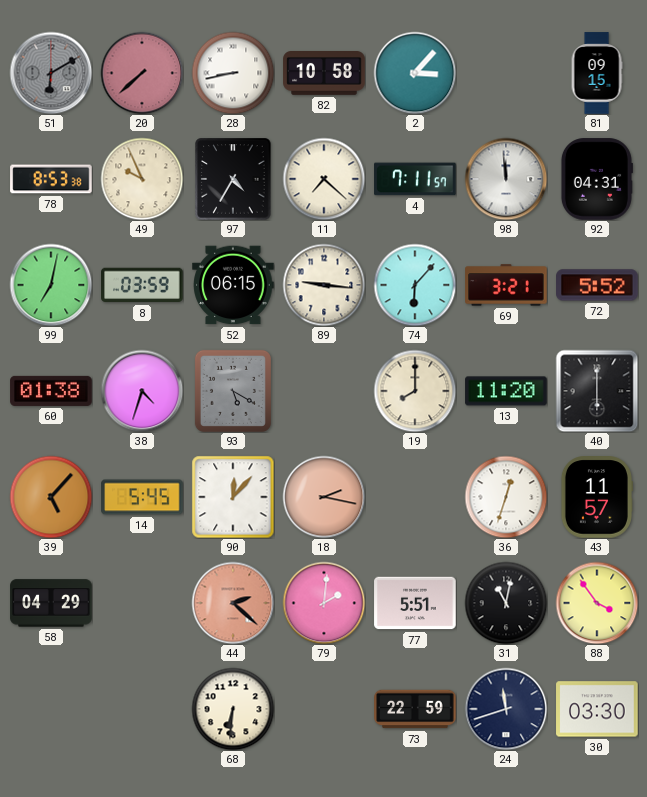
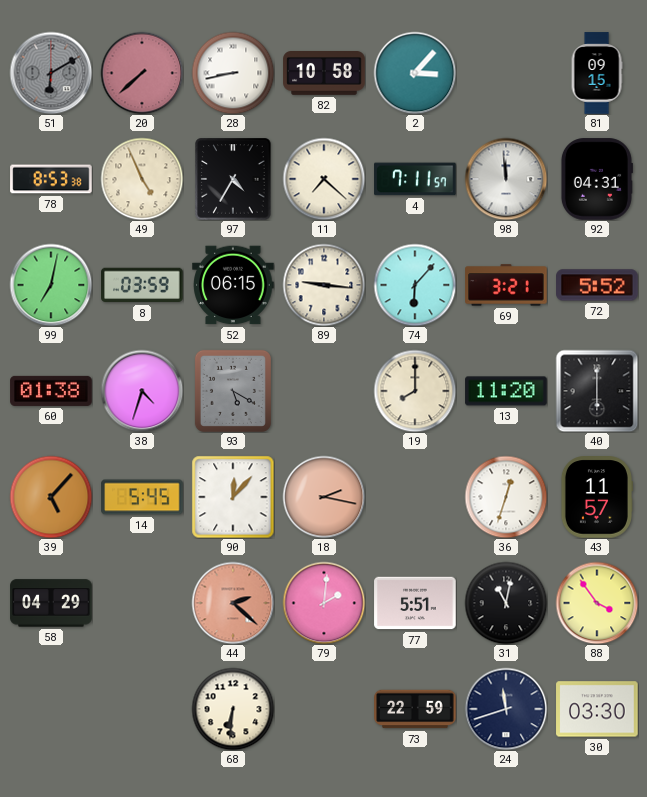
49: 9:56 -> 4:56
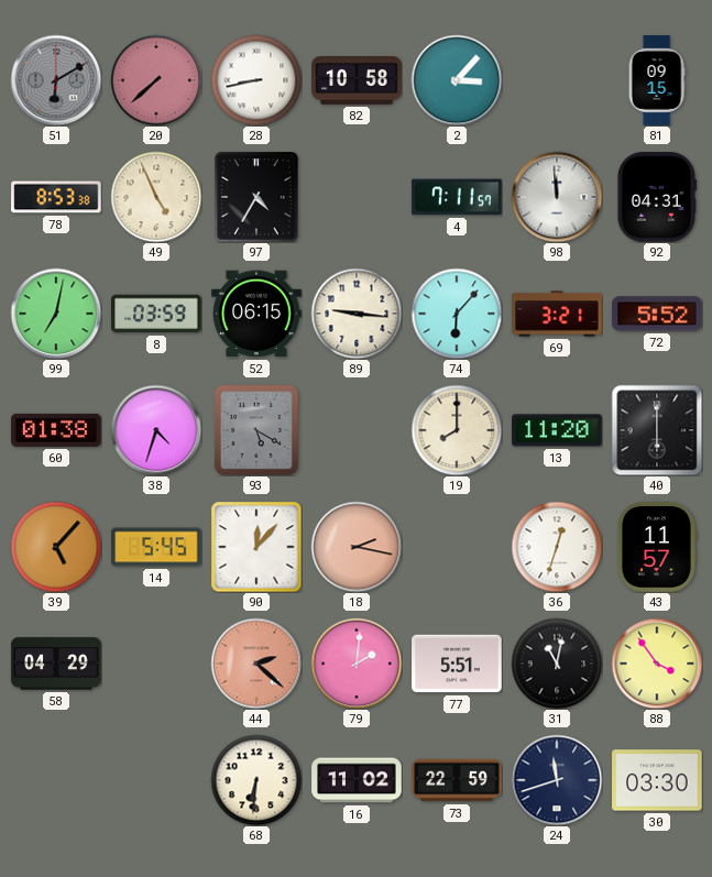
11: 7:22 -> none
16: none -> 11:02
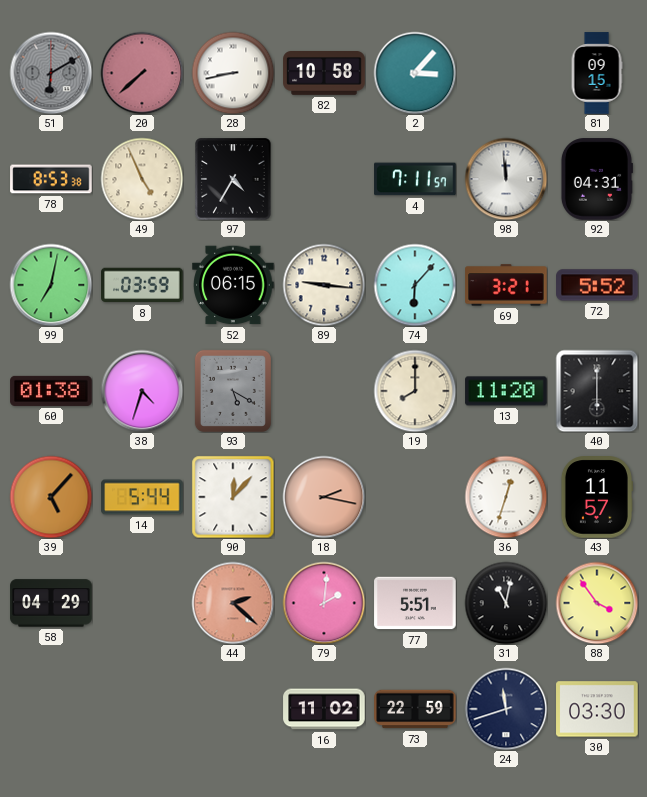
14: 5:45 -> 5:44
68: 6:31 -> none
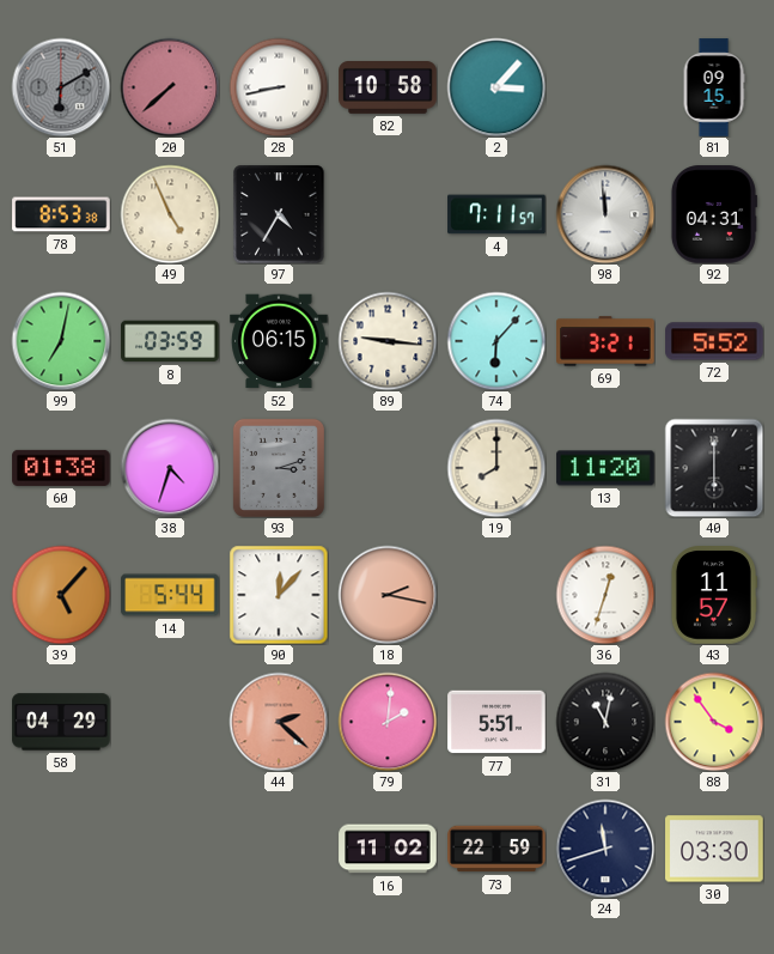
93: 5:20 -> 3:12
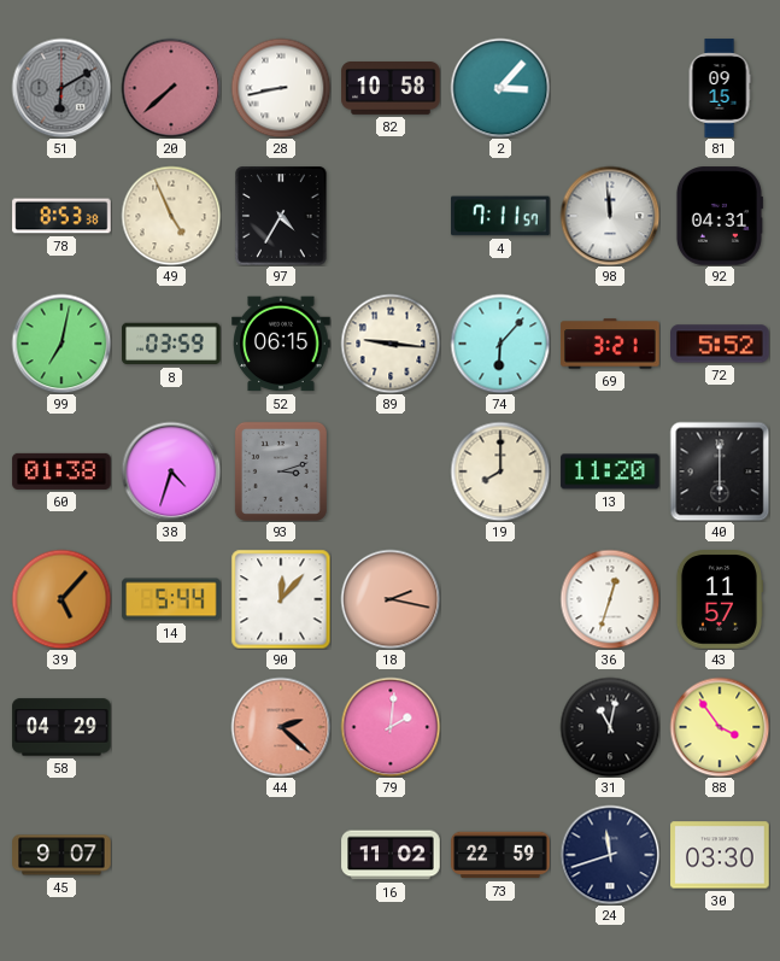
77: 5:51 -> none
45: none -> 9:07
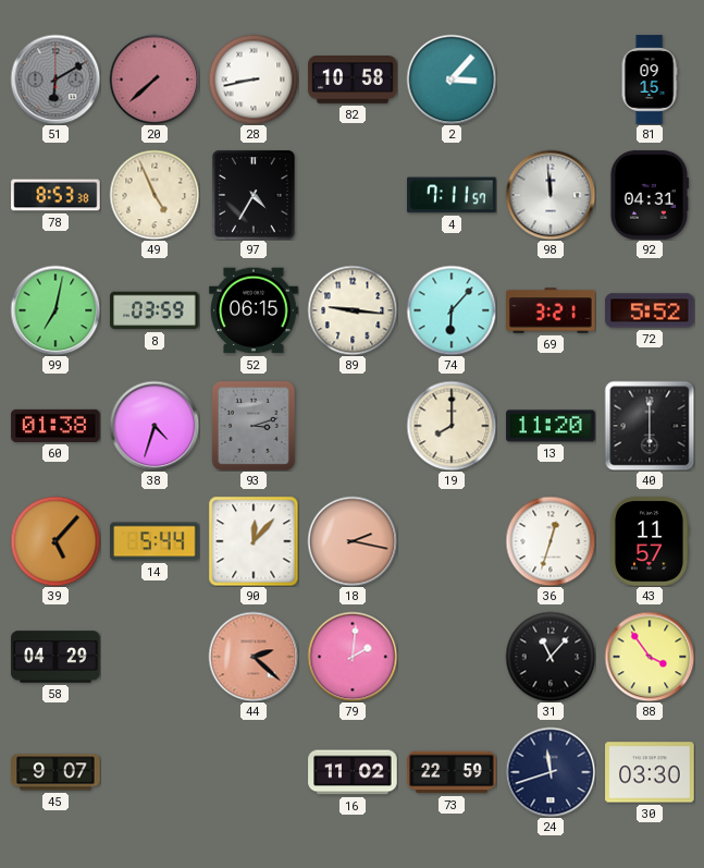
31: 11:02 -> 11:07
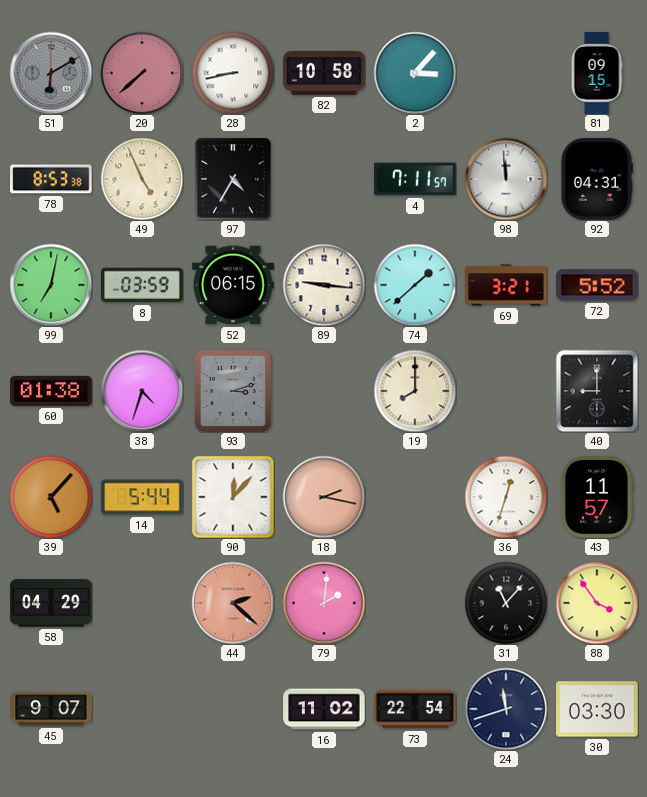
74: 6:07 -> 1:38
13: 11:20 -> none
40: 6:00 -> 9:00
73: 22:59 -> 22:54
